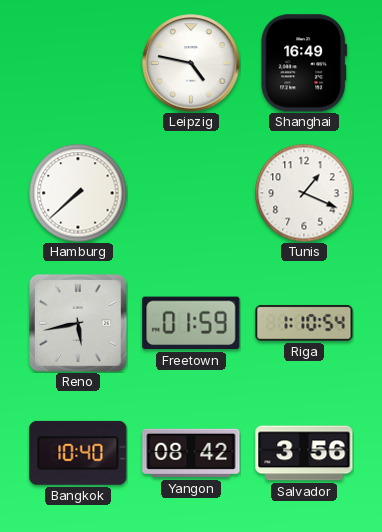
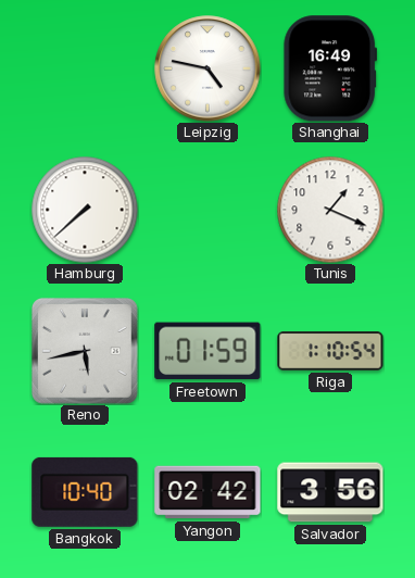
Yangon: 08:42 -> 02:42
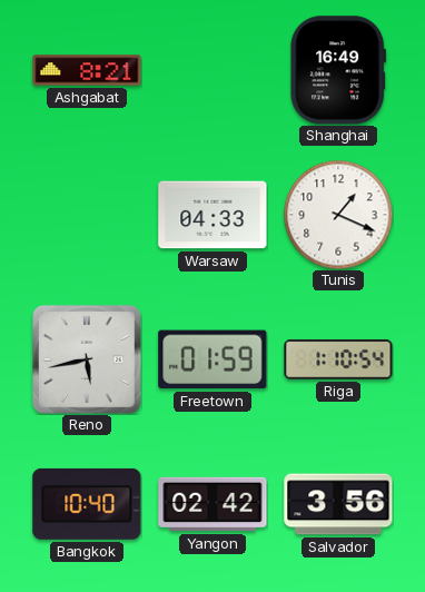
Ashgabat: none -> 8:21
Leipzig: 4:47 -> none
Hamburg: 7:38 -> none
Warsaw: none -> 04:33
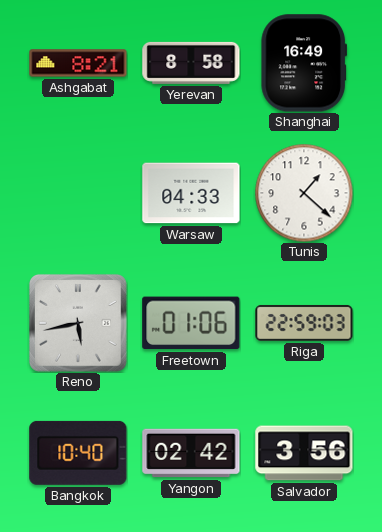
Yerevan: none -> 8:58
Tunis: 1:19 -> 1:22
Freetown: 01:59 -> 01:06
Riga: 1:10 -> 22:59
